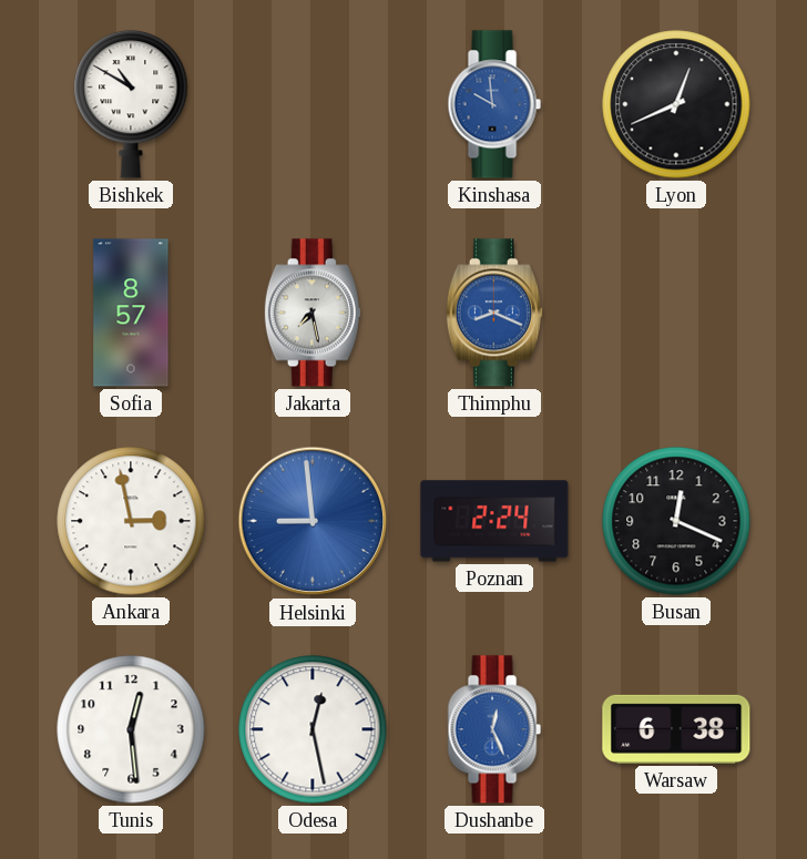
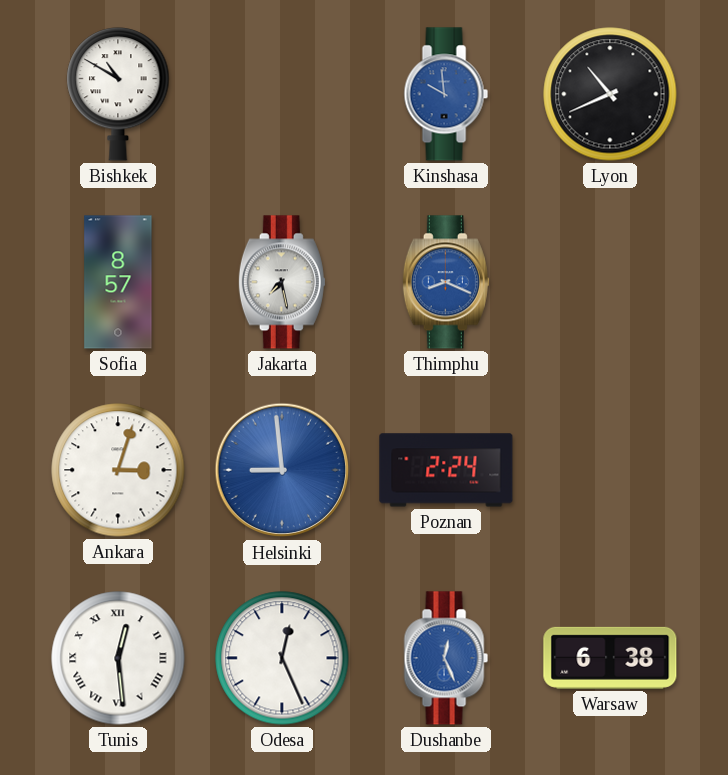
Lyon: 12:41 -> 10:41
Ankara: 2:58 -> 3:03
Busan: 12:19 -> none
Tunis numerals: Arabic -> Roman
Odesa: 12:28 -> 12:26
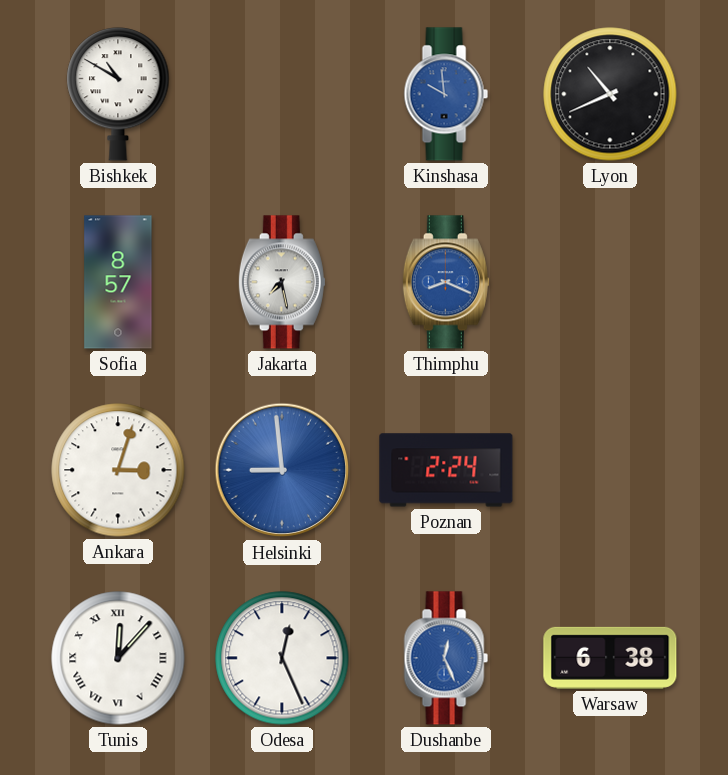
Tunis: 12:29 -> 12:07
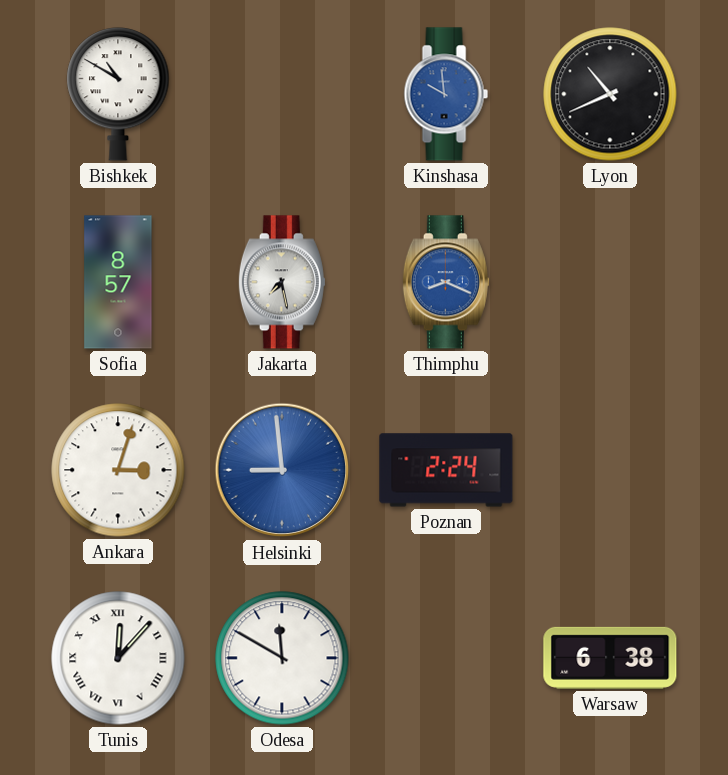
Odesa: 12:26 -> 11:50
Dushanbe: 12:26 -> none
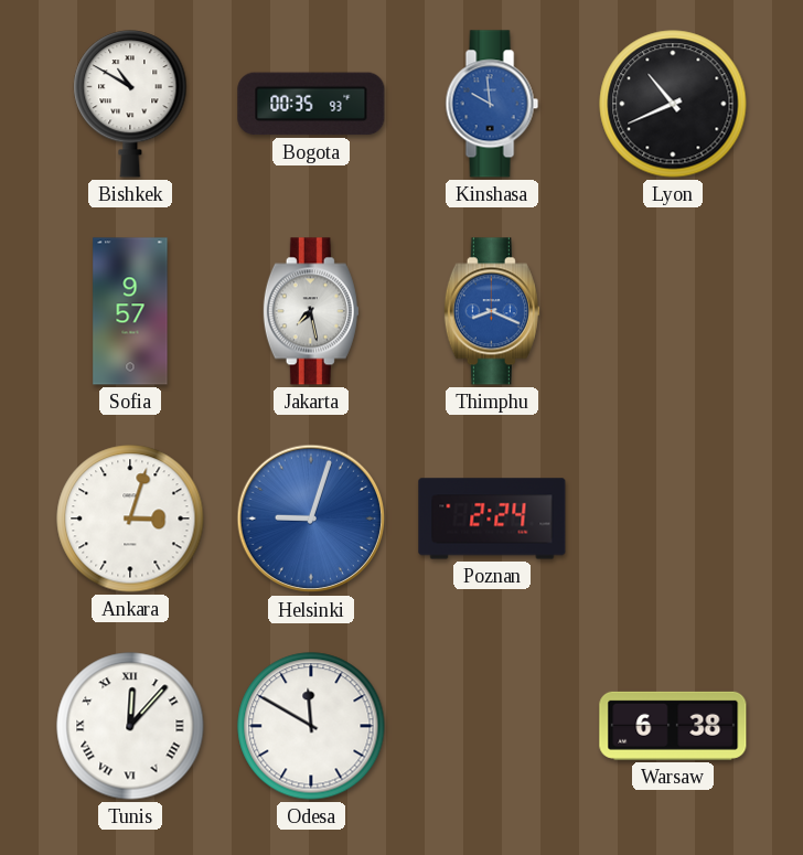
Bogota: none -> 00:35
Sofia: 8:57 -> 9:57
Helsinki: 8:59 -> 9:03
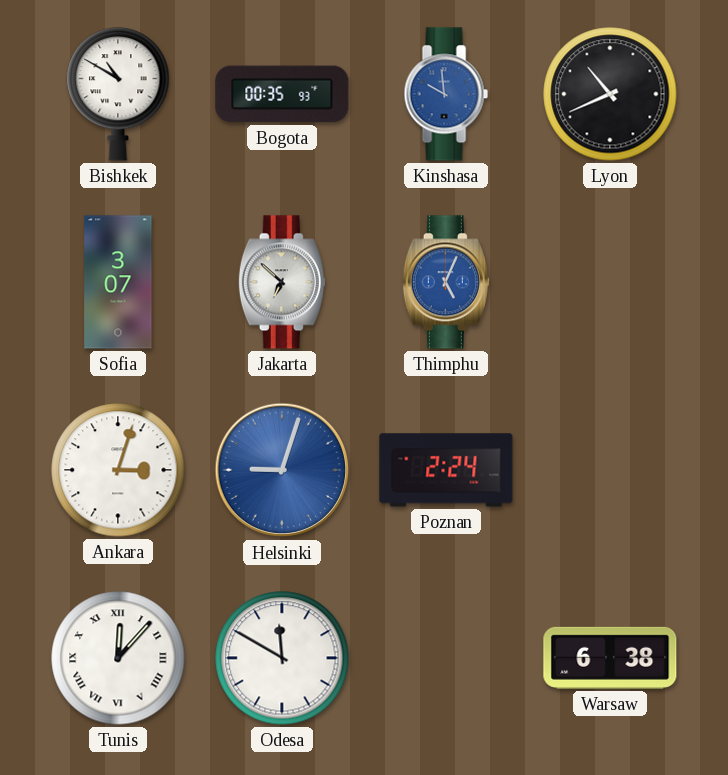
Sofia: 9:57 -> 3:07
Jakarta: 7:28 -> 6:52
Thimphu: 8:19 -> 5:04
